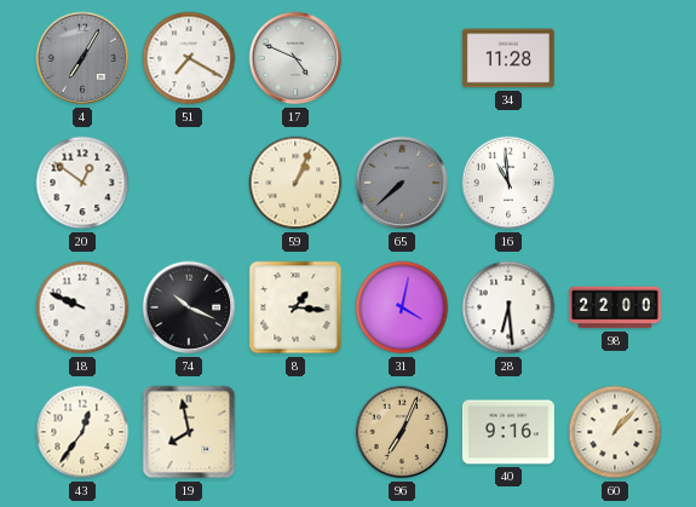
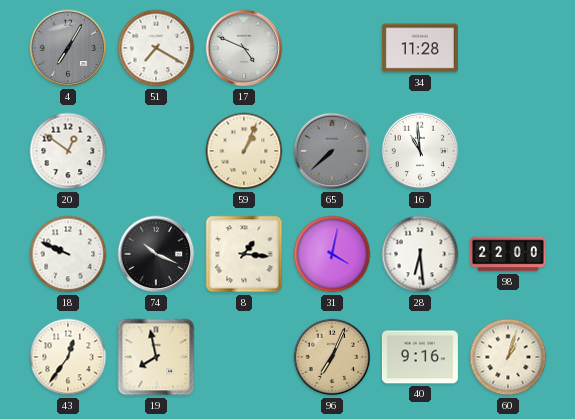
60: 1:07 -> 1:03
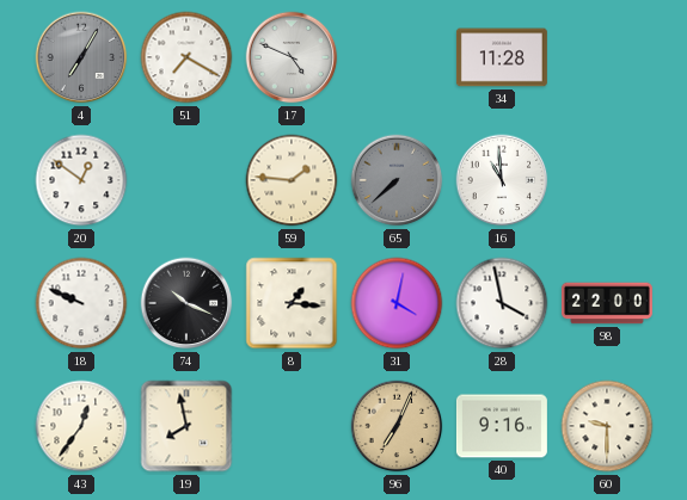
59: 1:04 -> 1:46
28: 6:29 -> 3:58
60: 1:03 -> 9:30
